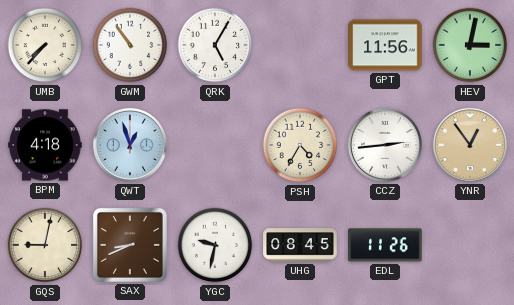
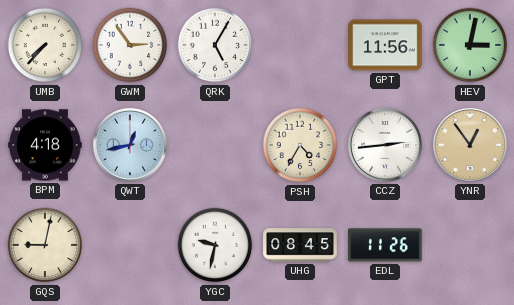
GWM: 10:54 -> 2:54
QWT: 12:57 -> 12:43
SAX: 8:41 -> none
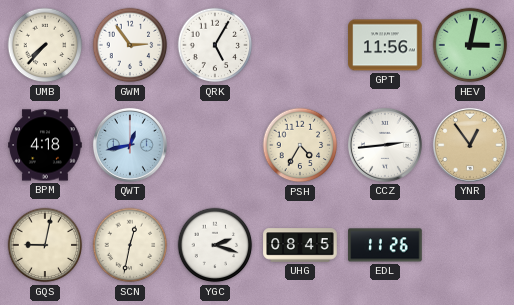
SCN: none -> 12:32
YGC: 9:32 -> 2:18
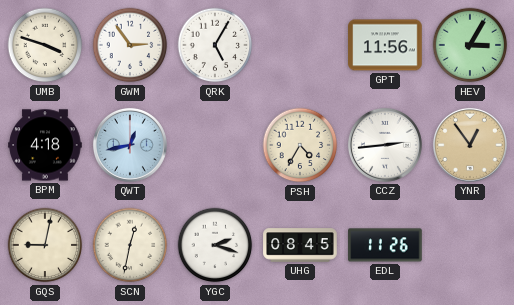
UMB: 7:37 -> 3:48
HEV: 3:02 -> 3:05
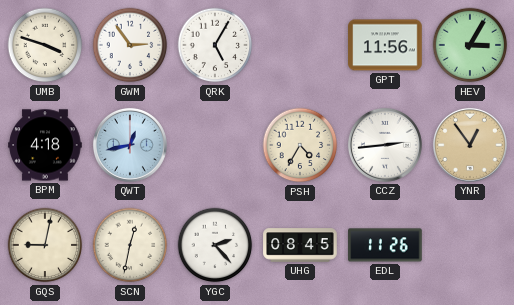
YGC: 2:18 -> 2:23
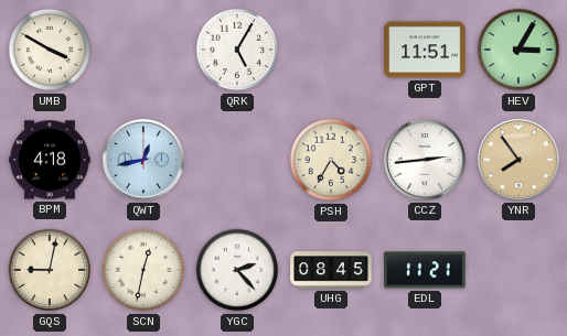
UMB: 3:48 -> 3:50
GWM: 2:54 -> none
GPT: 11:56 -> 11:51
YNR: 12:54 -> 7:54
EDL: 11:26 -> 11:21
